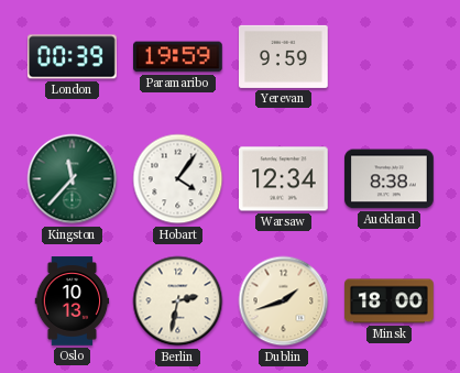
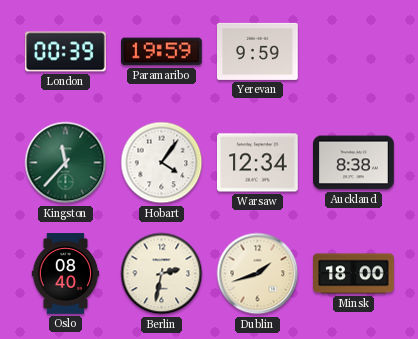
Oslo: 10:13 -> 08:40
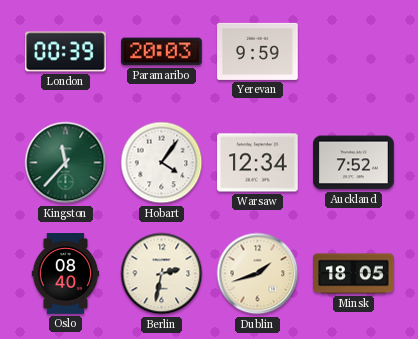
Paramaribo: 19:59 -> 20:03
Auckland: 8:38 -> 7:52
Minsk: 18:00 -> 18:05
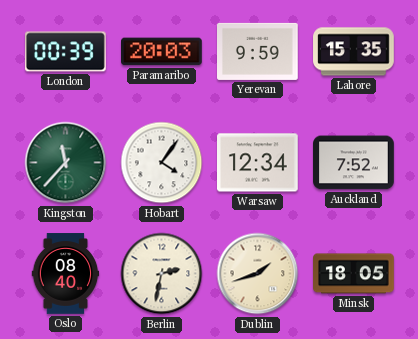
Lahore: none -> 15:35
